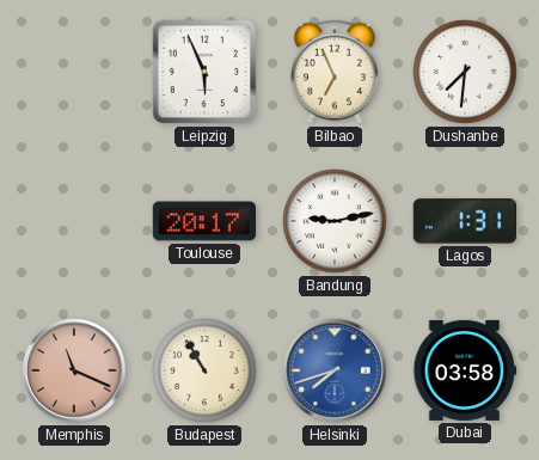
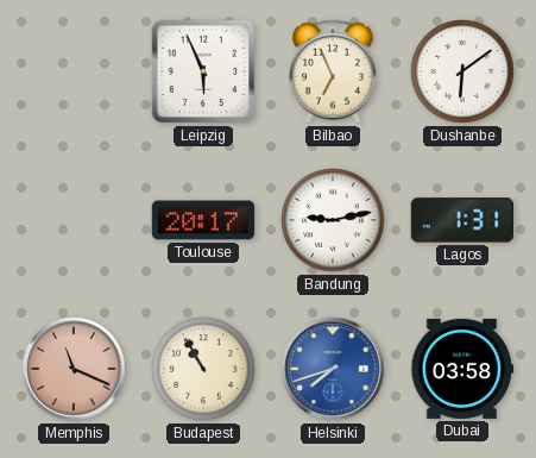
Dushanbe: 7:31 -> 6:09
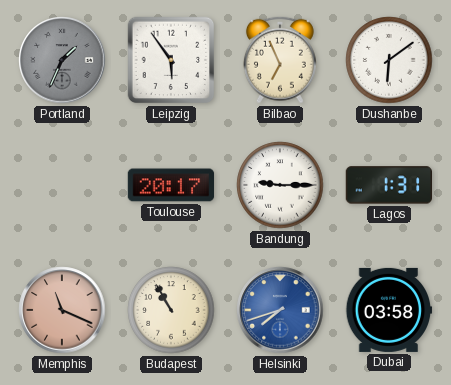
Portland: none -> 1:34
Leipzig: 5:56 -> 5:54
Bandung: 9:13 -> 9:15
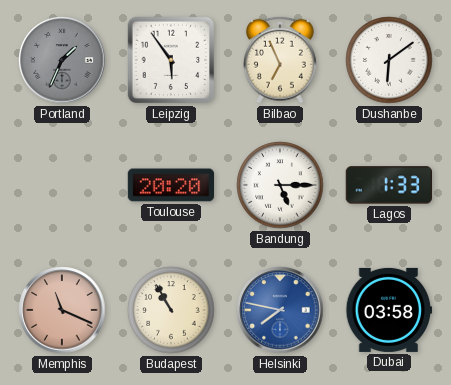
Toulouse: 20:17 -> 20:20
Bandung: 9:15 -> 5:15
Lagos: 1:31 -> 1:33
Helsinki: 7:42 -> 7:47
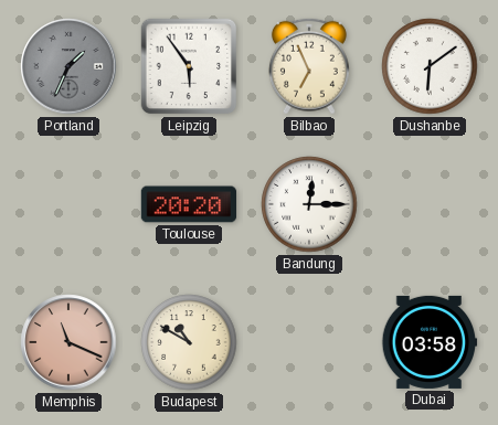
Bandung: 5:15 -> 12:15
Lagos: 1:33 -> none
Budapest: 10:55 -> 10:50
Helsinki: 7:47 -> none
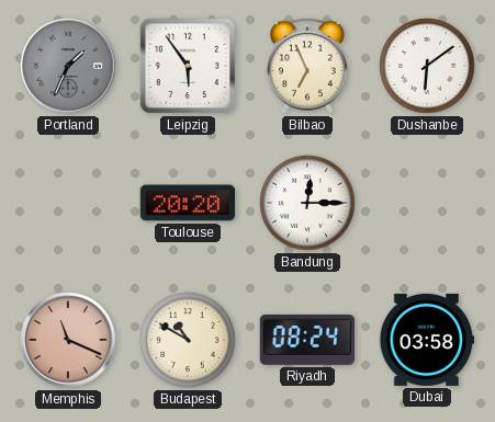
Riyadh: none -> 08:24
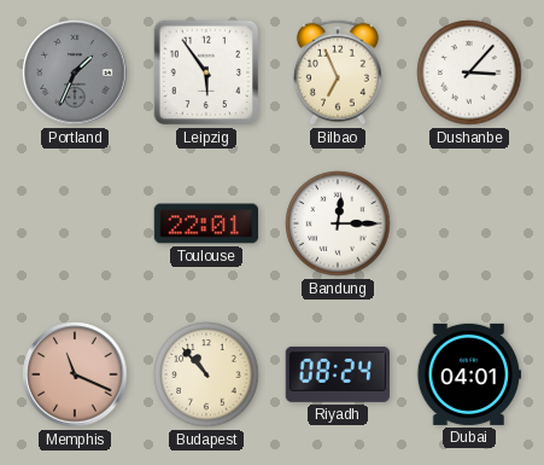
Dushanbe: 6:09 -> 3:07
Toulouse: 20:20 -> 22:01
Budapest: 10:50 -> 10:53
Dubai: 03:58 -> 04:01
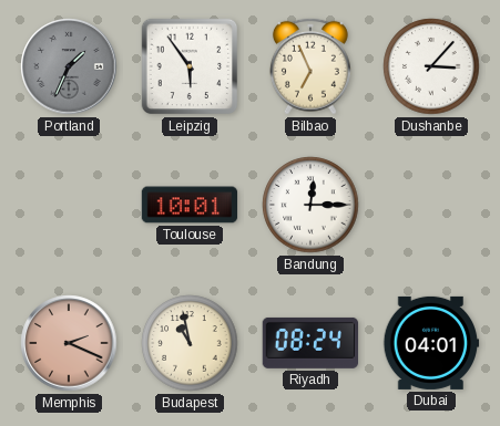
Toulouse: 22:01 -> 10:01
Memphis: 11:19 -> 2:19
Budapest: 10:53 -> 10:58
